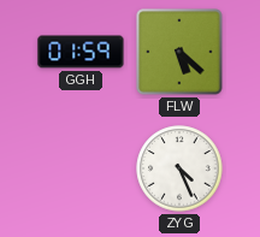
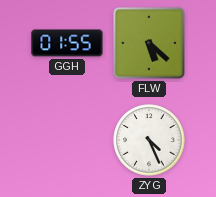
GGH: 01:59 -> 01:55
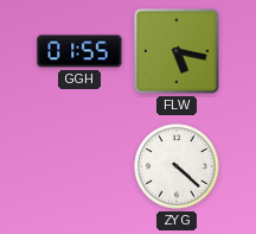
FLW: 5:22 -> 5:17
ZYG: 4:26 -> 4:22
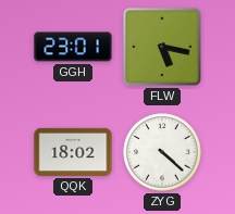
GGH: 01:55 -> 23:01
QQK: none -> 18:02
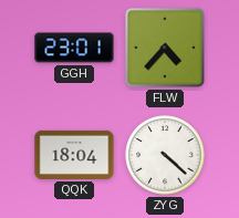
FLW: 5:17 -> 4:37
QQK: 18:02 -> 18:04
